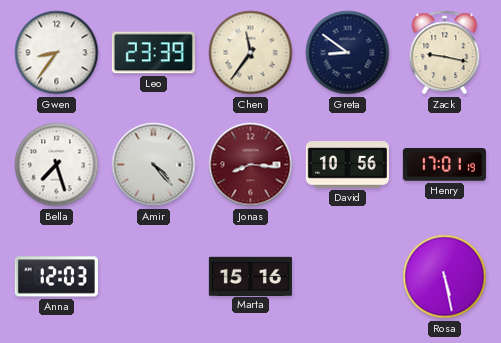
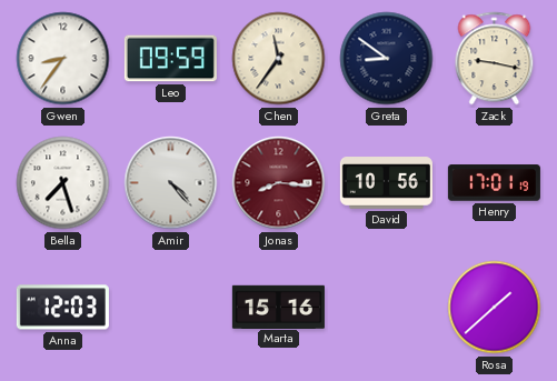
Leo: 23:39 -> 09:59
Rosa: 5:28 -> 1:38
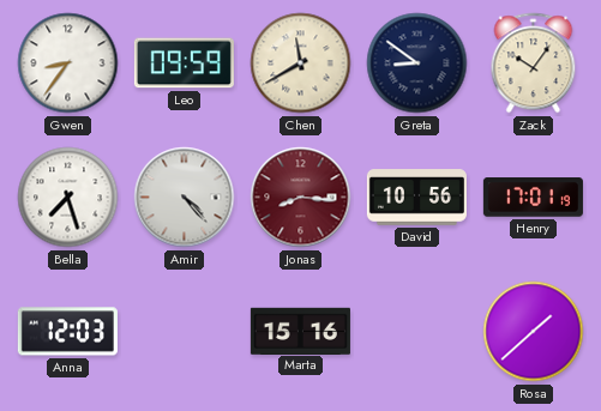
Chen: 11:36 -> 11:40
Zack: 9:17 -> 10:06
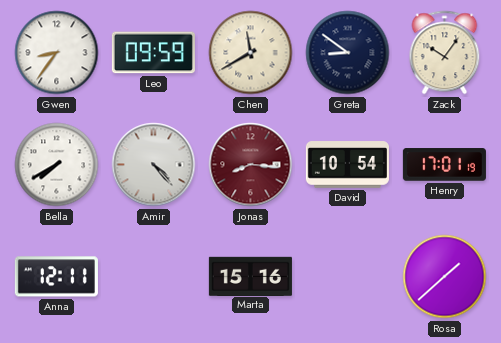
Bella: 7:27 -> 7:40
David: 10:56 -> 10:54
Anna: 12:03 -> 12:11
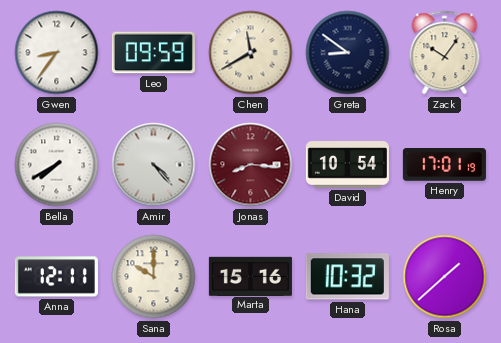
Sana: none -> 10:00
Hana: none -> 10:32
